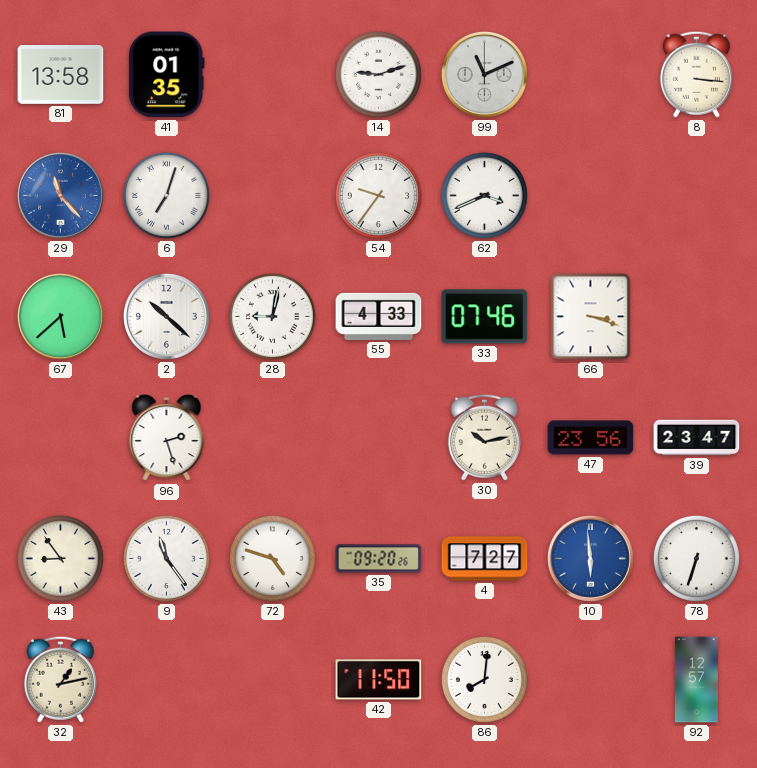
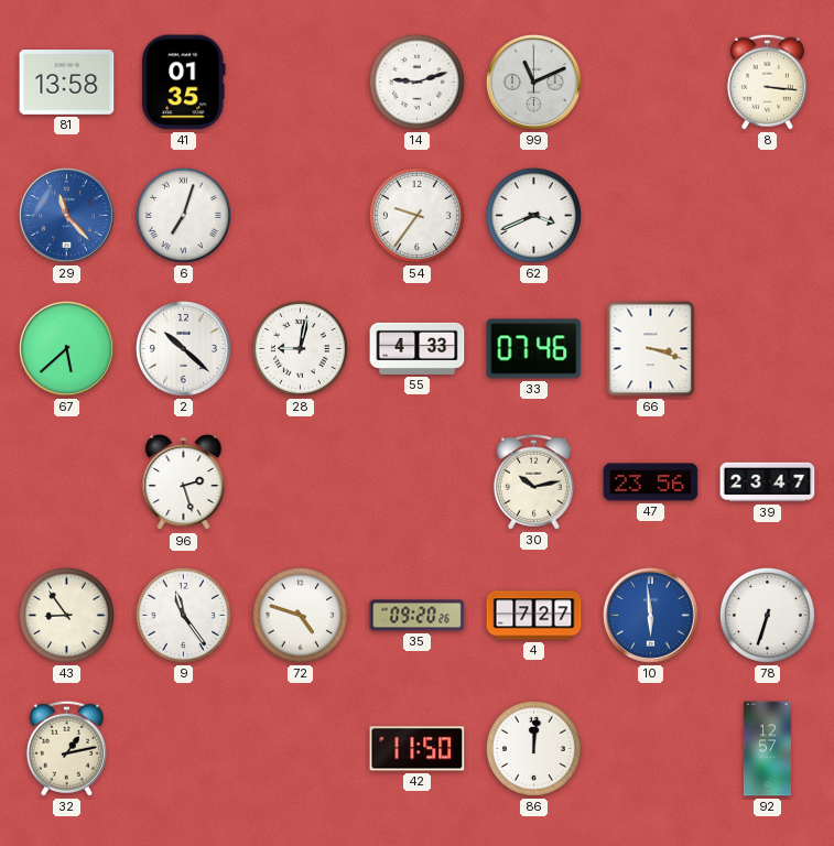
86: 8:01 -> 12:01
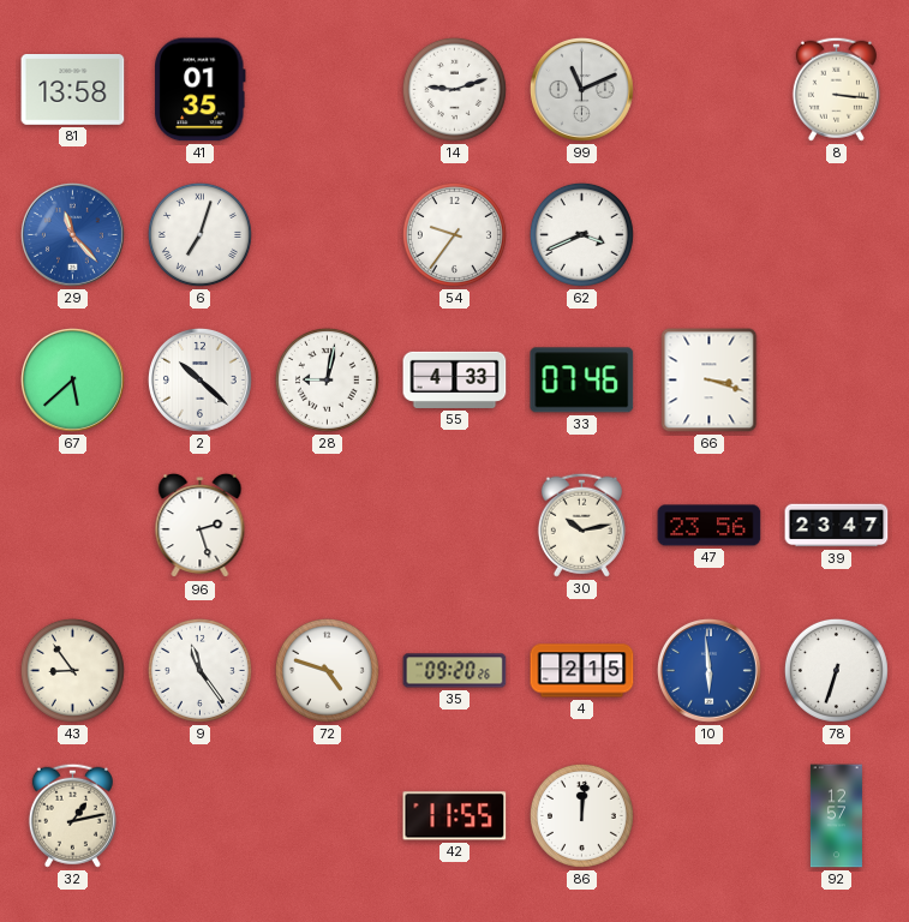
4: 7:27 -> 2:15
42: 11:50 -> 11:55
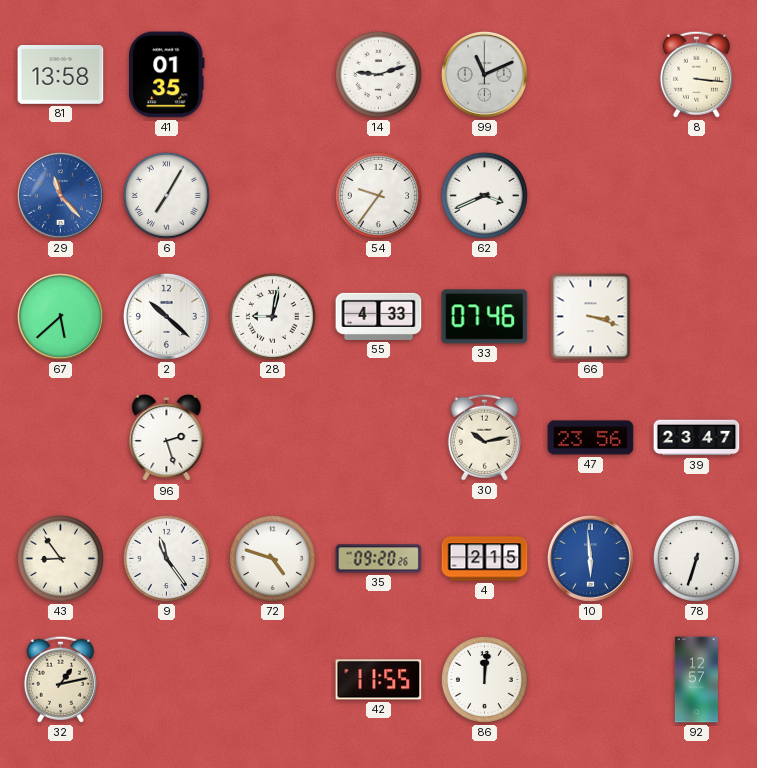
6: 7:03 -> 7:05
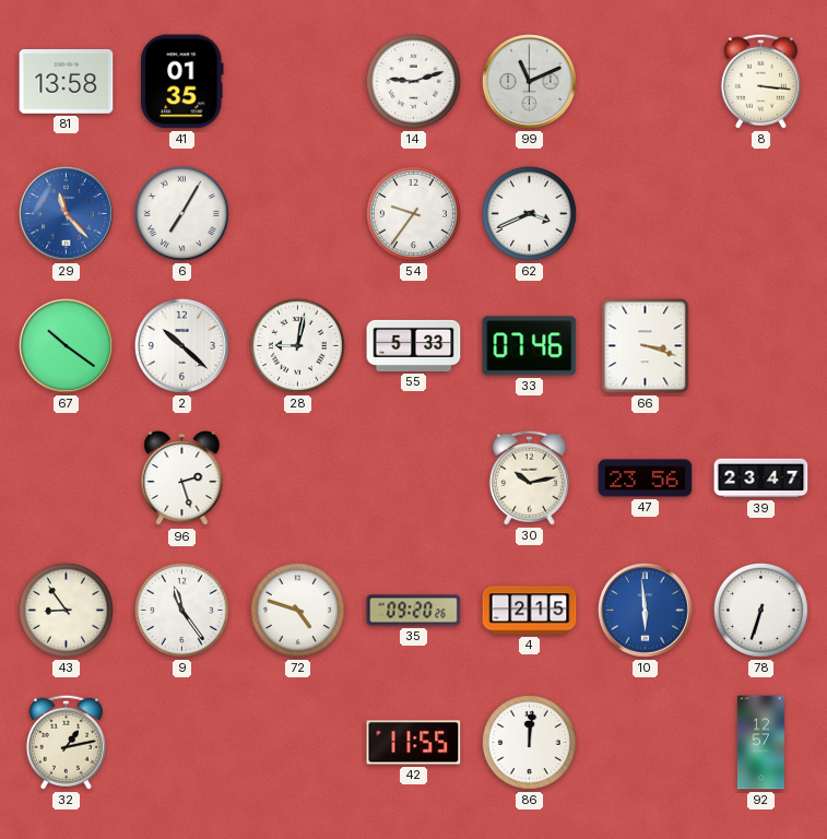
67: 5:38 -> 10:21
55: 4:33 -> 5:33
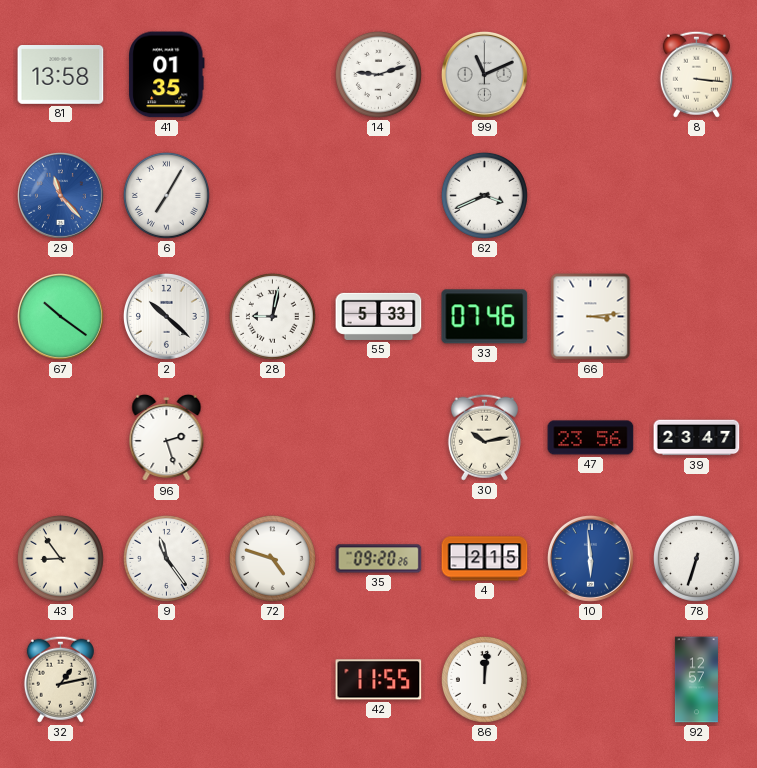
54: 9:36 -> none
66: 3:18 -> 3:14
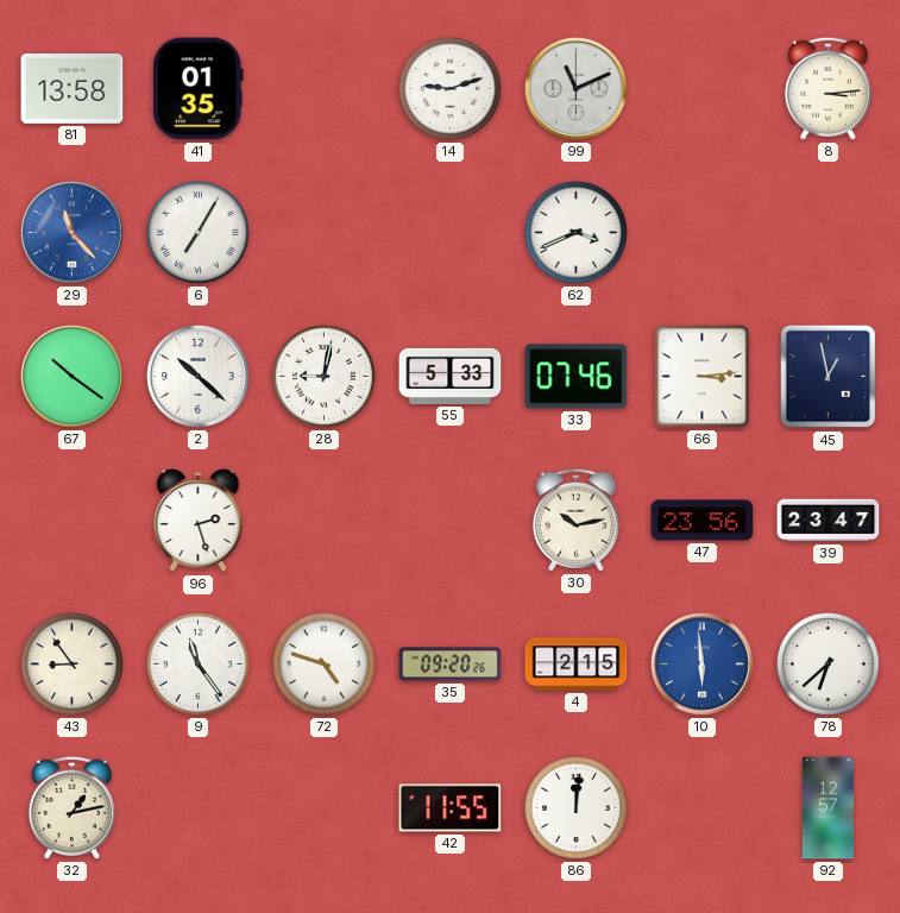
8: 3:16 -> 3:14
45: none -> 12:58
78: 6:33 -> 6:38
